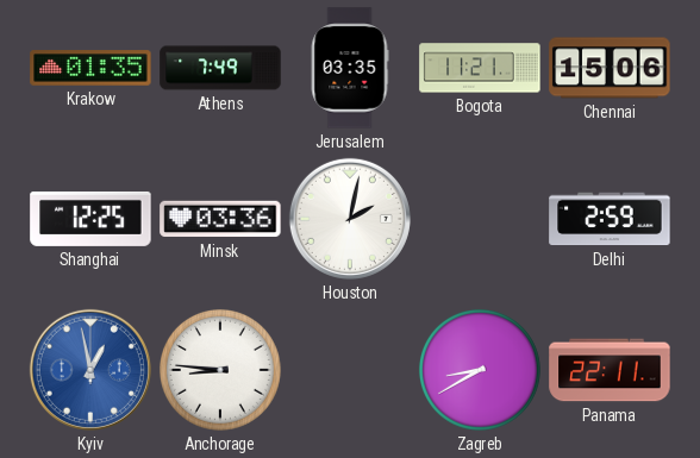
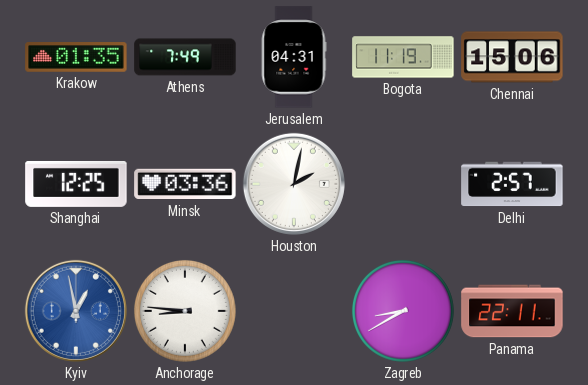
Jerusalem: 03:35 -> 04:31
Bogota: 11:21 -> 11:19
Delhi: 2:59 -> 2:57
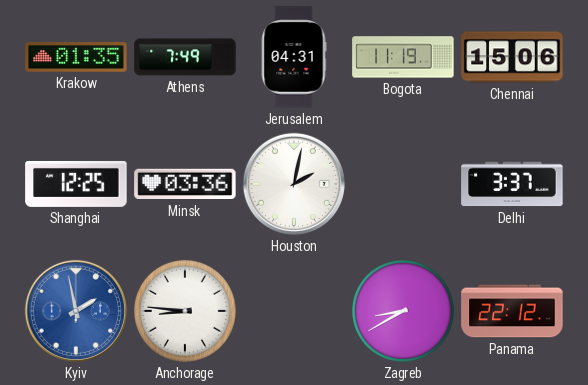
Delhi: 2:57 -> 3:37
Kyiv: 12:58 -> 1:58
Panama: 22:11 -> 22:12
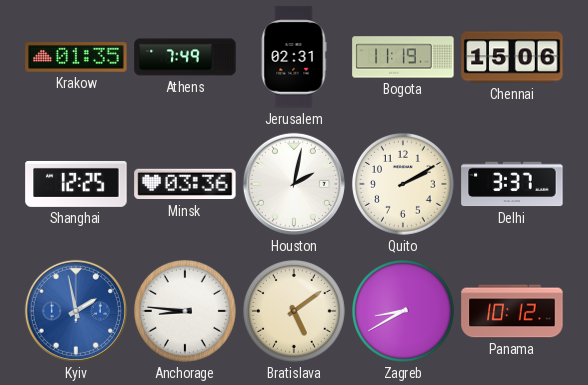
Jerusalem: 04:31 -> 02:31
Quito: none -> 2:10
Bratislava: none -> 5:09
Panama: 22:12 -> 10:12
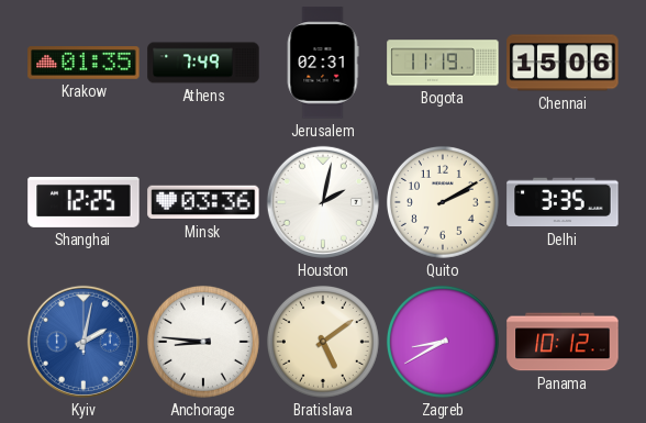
Delhi: 3:37 -> 3:35
Kyiv: 1:58 -> 2:02
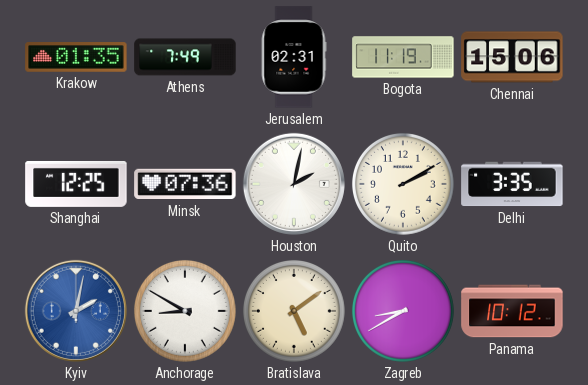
Minsk: 03:36 -> 07:36
Anchorage: 8:46 -> 8:50
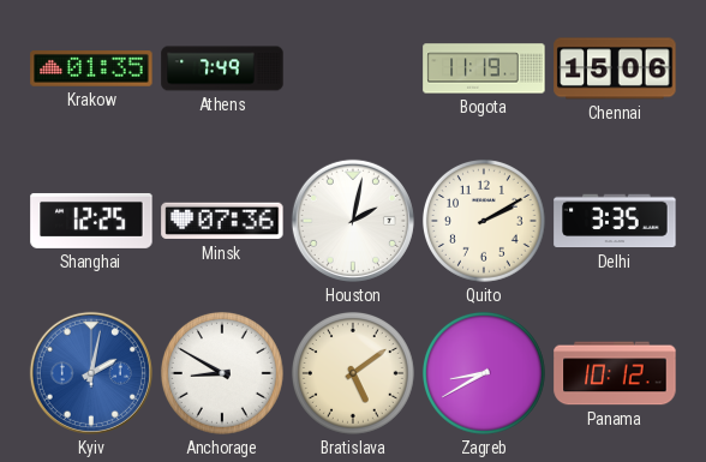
Jerusalem: 02:31 -> none
